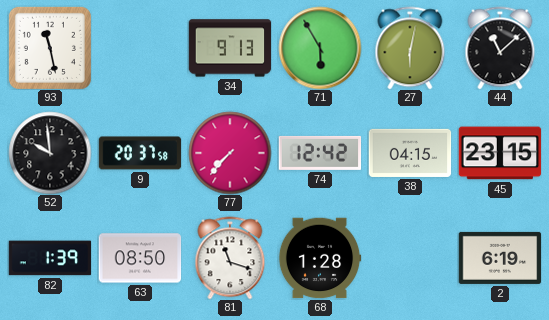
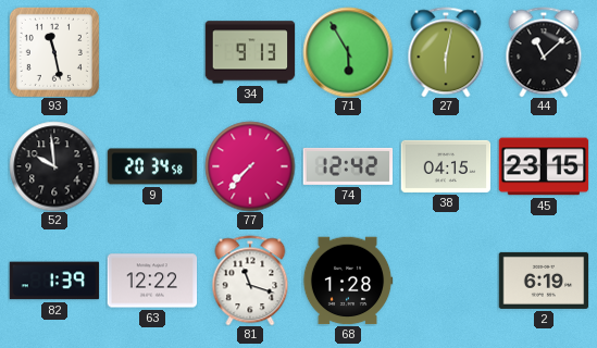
9: 20:37 -> 20:34
63: 08:50 -> 12:22
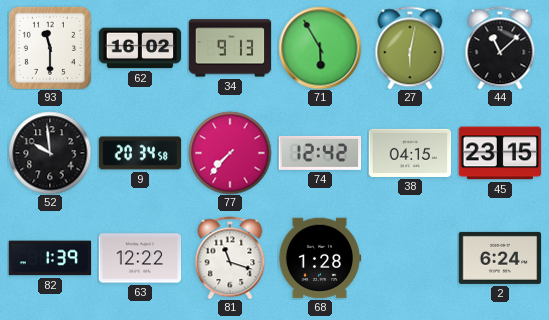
93: 11:28 -> 11:30
62: none -> 16:02
2: 6:19 -> 6:24
